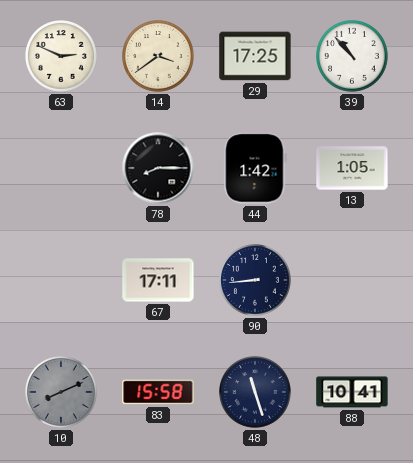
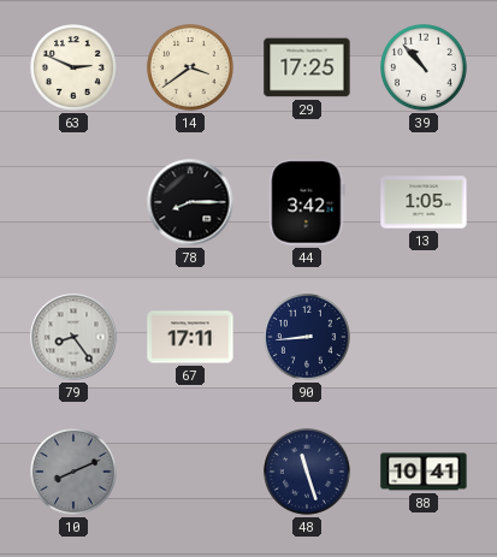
44: 1:42 -> 3:42
79: none -> 8:24
83: 15:58 -> none
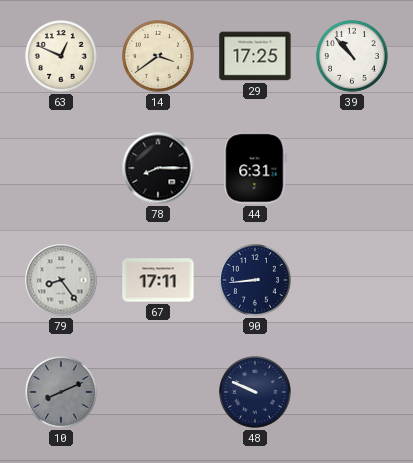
63: 2:49 -> 12:49
44: 3:42 -> 6:31
13: 1:05 -> none
48: 11:27 -> 9:49
88: 10:41 -> none
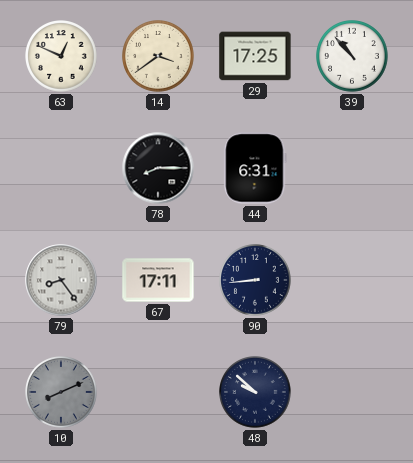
48: 9:49 -> 9:52
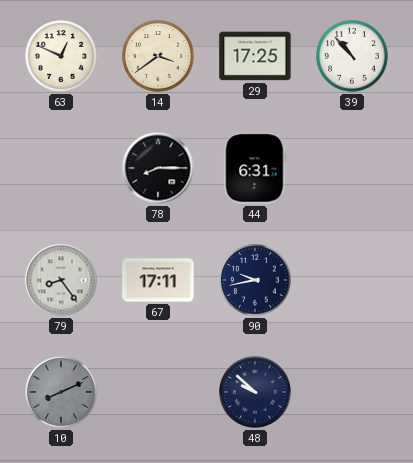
90: 8:44 -> 9:43
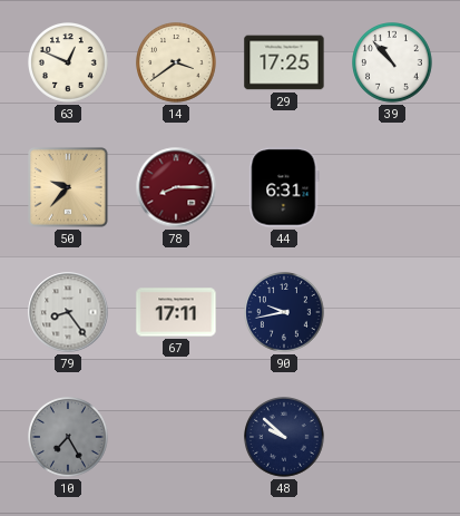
50: none -> 9:37
78 dial: black -> burgundy
10: 8:11 -> 7:25
